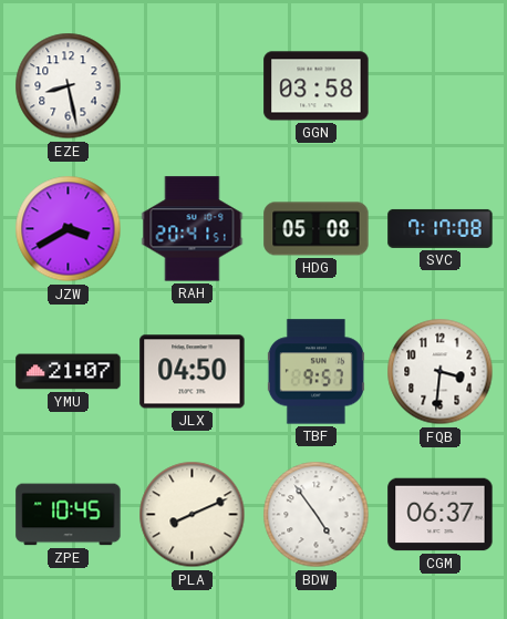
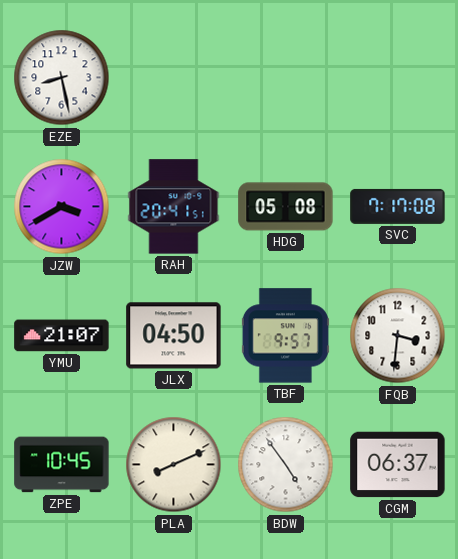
GGN: 03:58 -> none
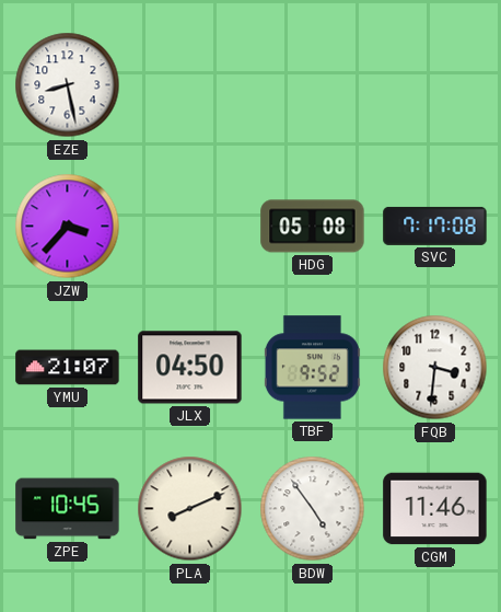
JZW: 3:40 -> 3:37
RAH: 20:41 -> none
TBF: 9:57 -> 9:52
CGM: 06:37 -> 11:46
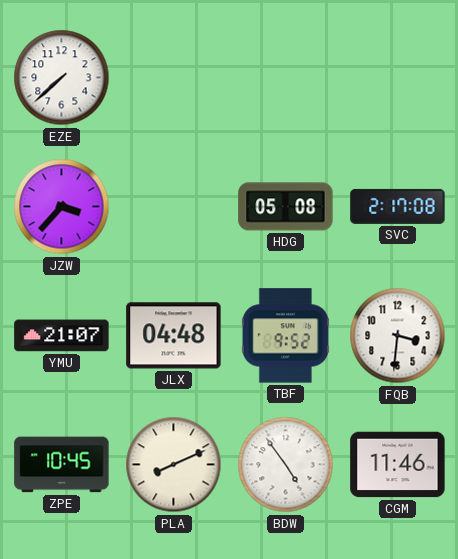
EZE: 8:28 -> 7:38
SVC: 7:17 -> 2:17
JLX: 04:50 -> 04:48
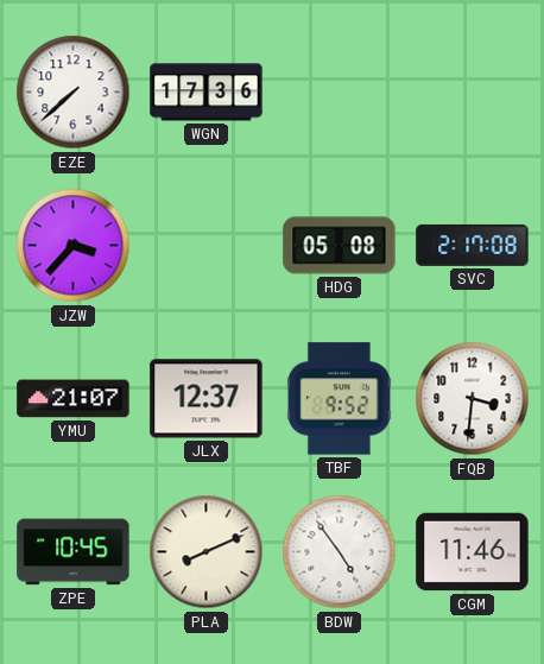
WGN: none -> 17:36
JLX: 04:48 -> 12:37
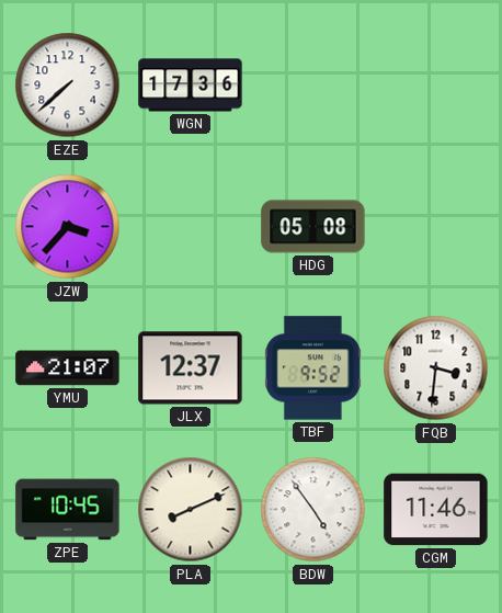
SVC: 2:17 -> none
